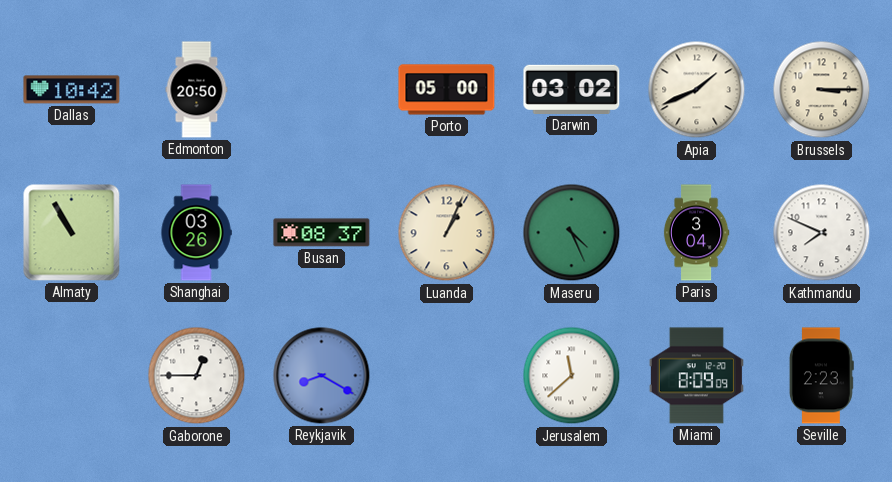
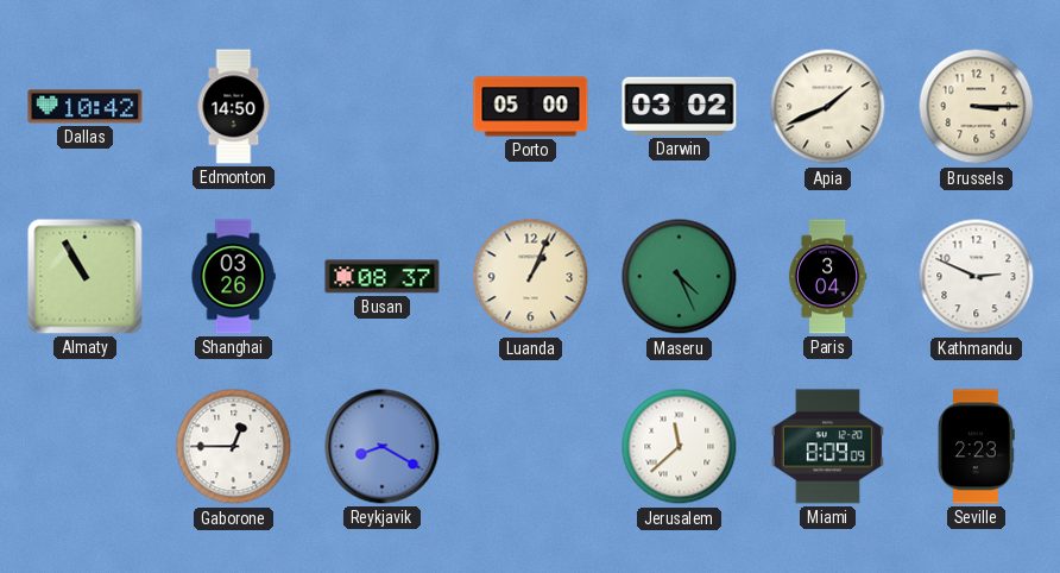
Edmonton: 20:50 -> 14:50
Kathmandu: 7:49 -> 2:49
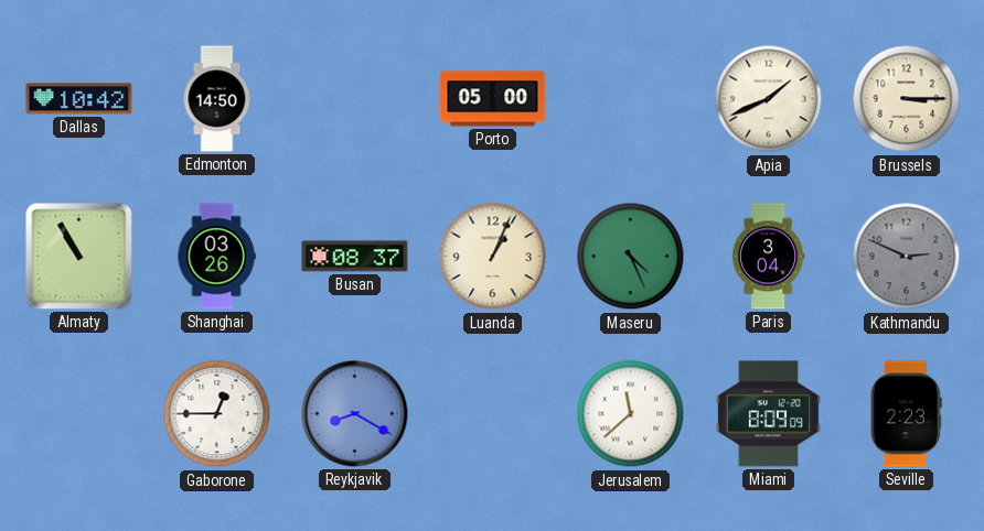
Darwin: 03:02 -> none
Kathmandu dial: white -> grey
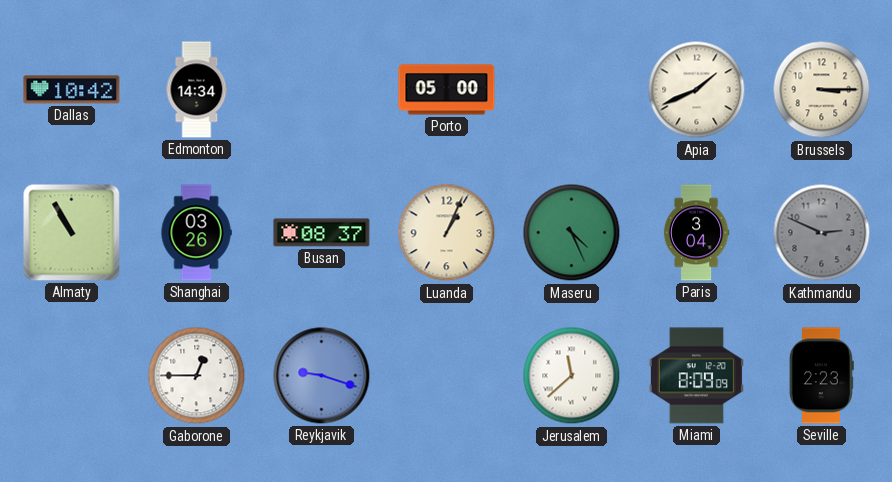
Edmonton: 14:50 -> 14:34
Reykjavik: 8:20 -> 9:18
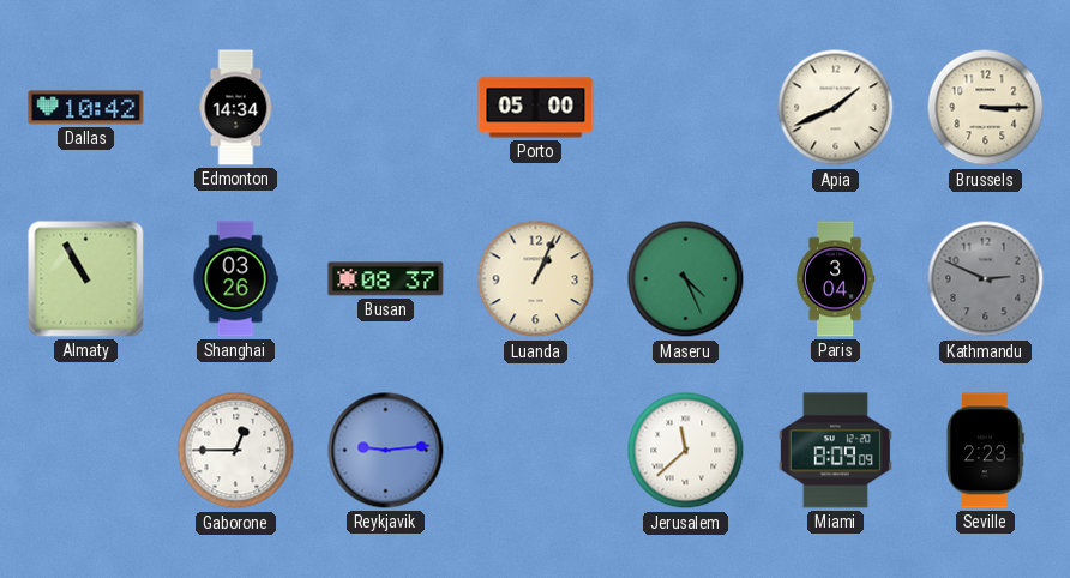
Reykjavik: 9:18 -> 9:14
